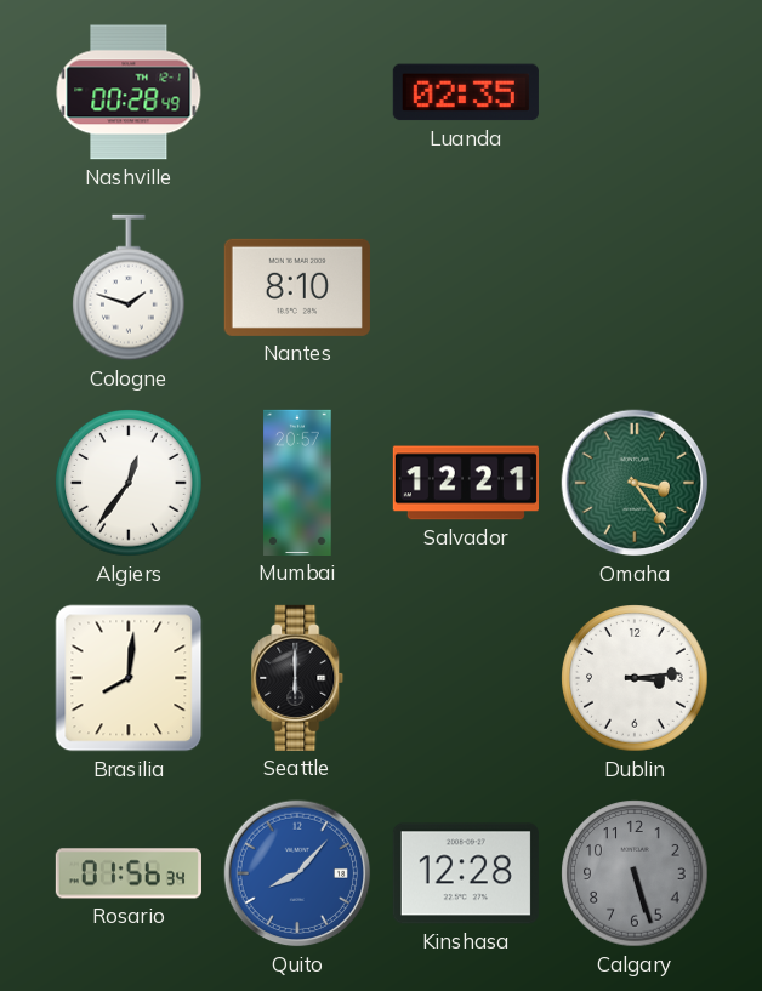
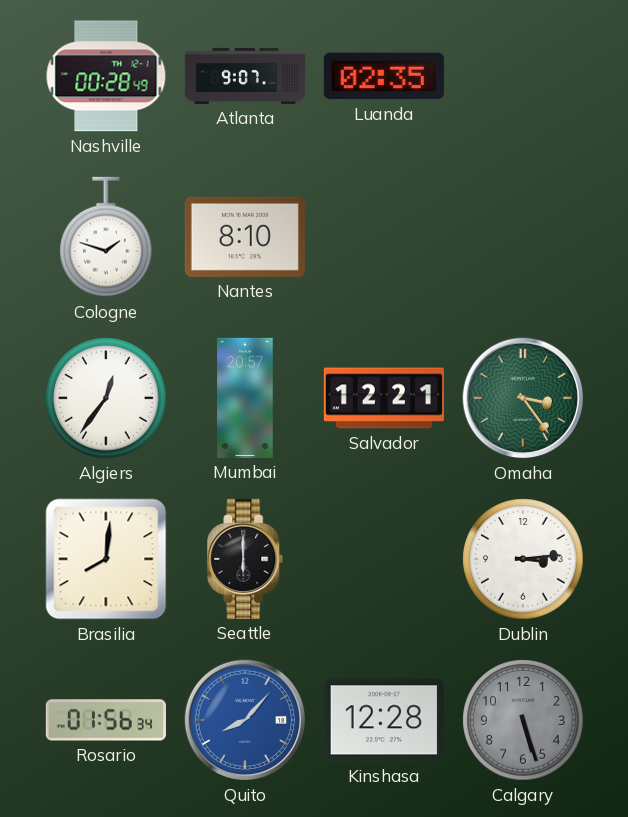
Atlanta: none -> 9:07
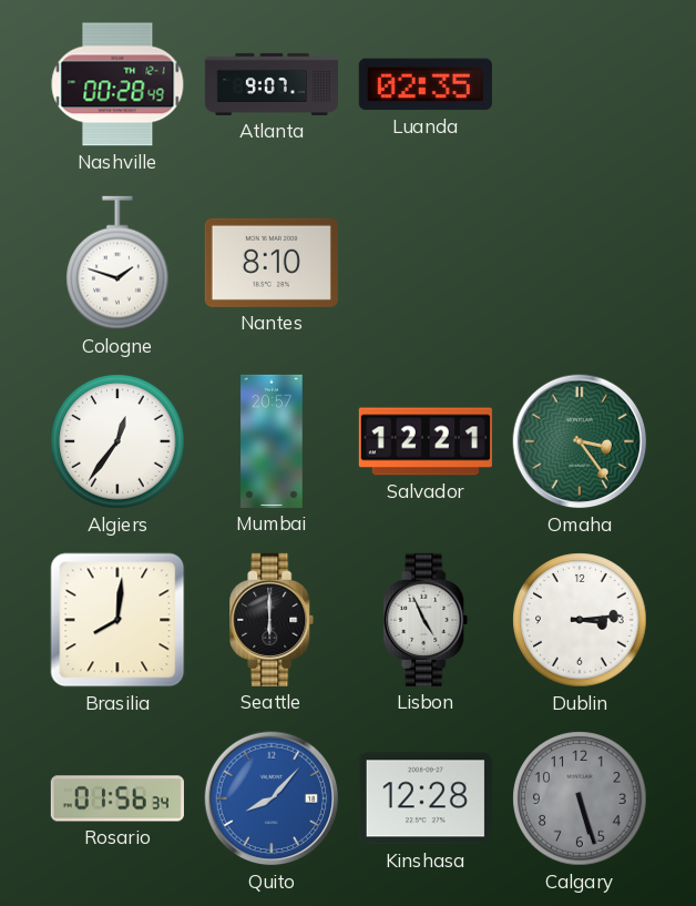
Lisbon: none -> 4:56
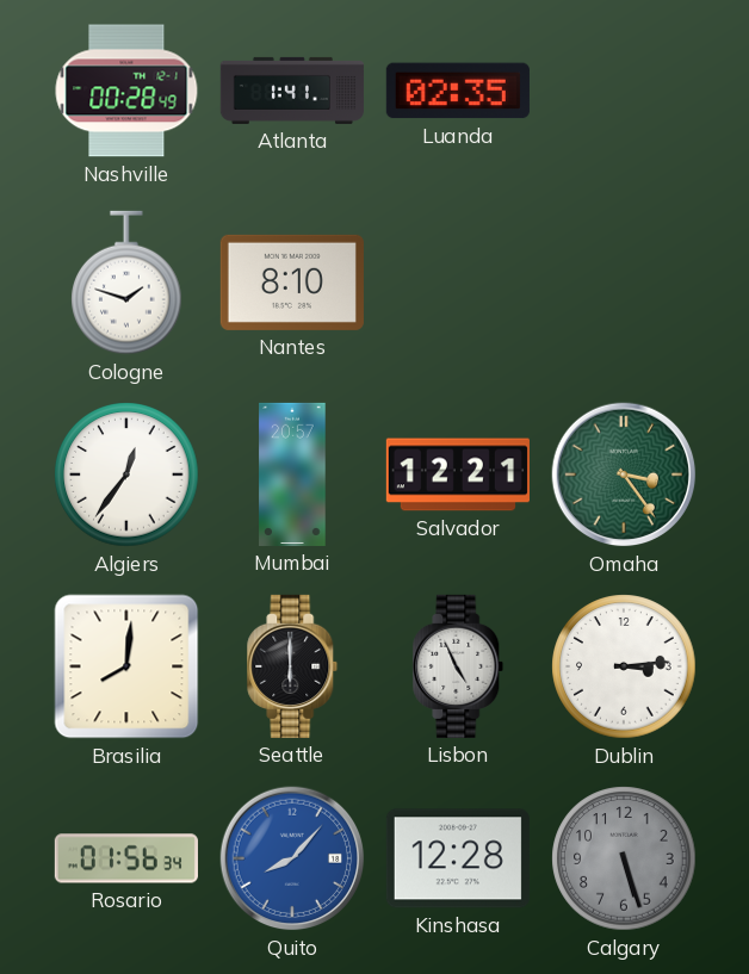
Atlanta: 9:07 -> 1:41
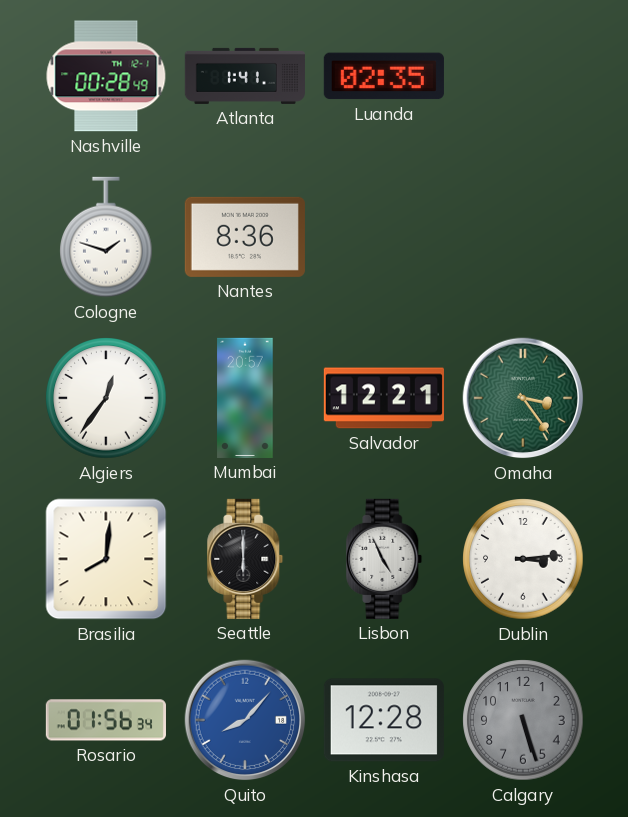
Nantes: 8:10 -> 8:36
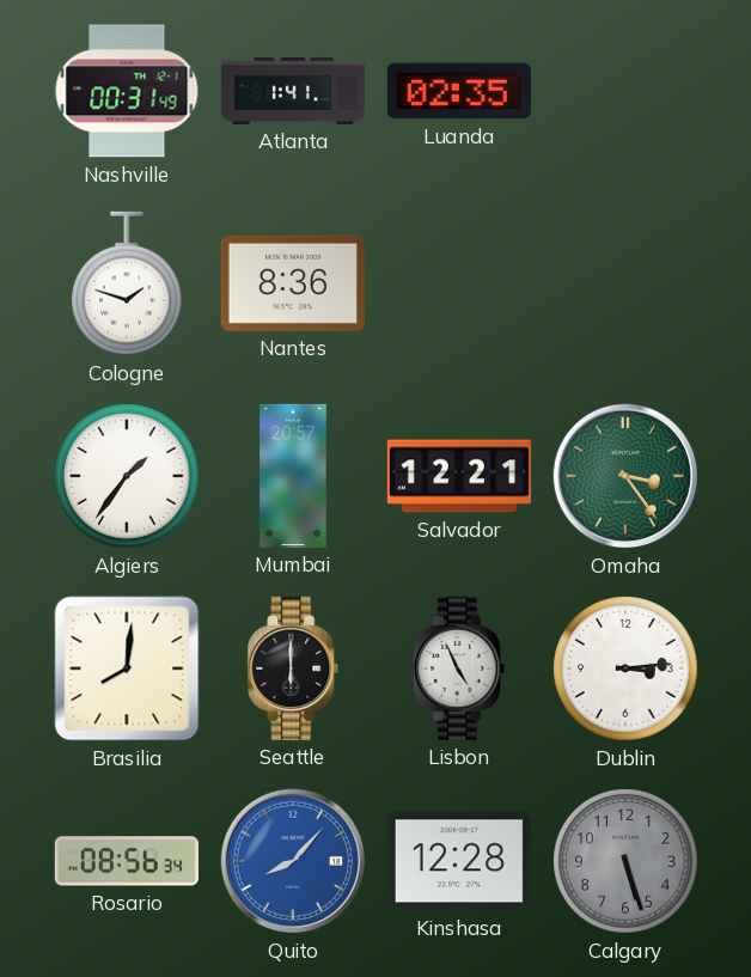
Nashville: 00:28 -> 00:31
Algiers: 12:36 -> 1:36
Rosario: 01:56 -> 08:56
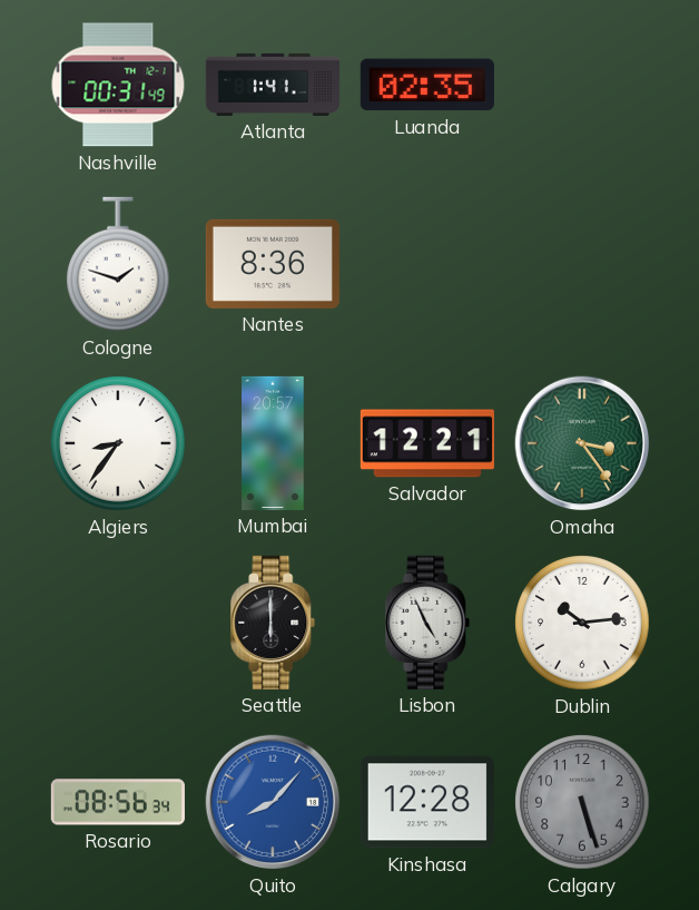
Algiers: 1:36 -> 8:36
Brasilia: 8:01 -> none
Dublin: 3:14 -> 10:14
